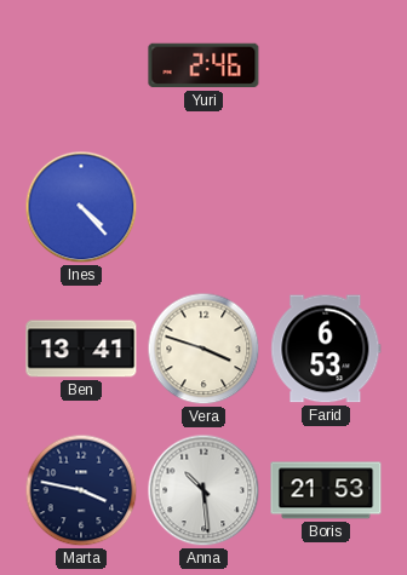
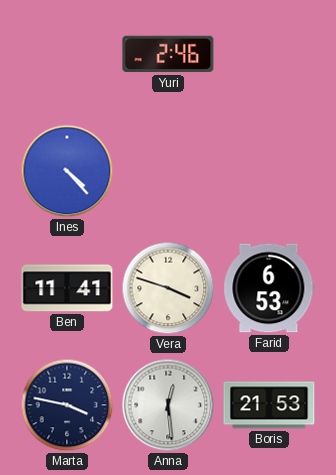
Ben: 13:41 -> 11:41
Anna: 10:29 -> 12:29
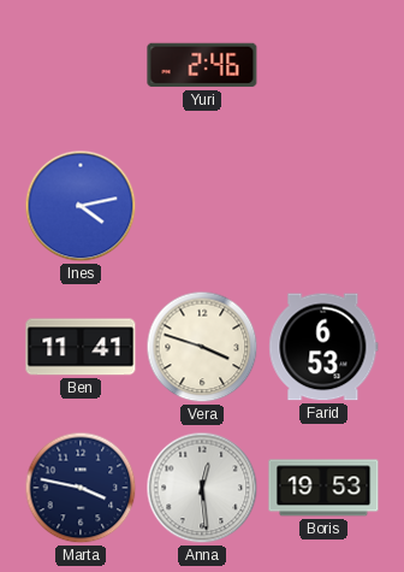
Ines: 4:23 -> 4:13
Boris: 21:53 -> 19:53
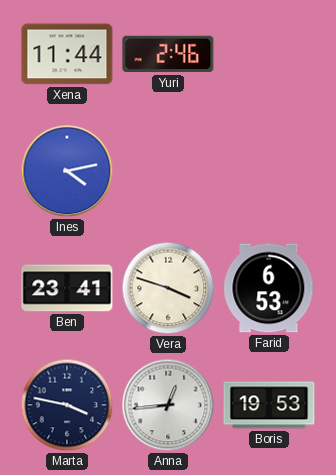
Xena: none -> 11:44
Ben: 11:41 -> 23:41
Anna: 12:29 -> 12:44
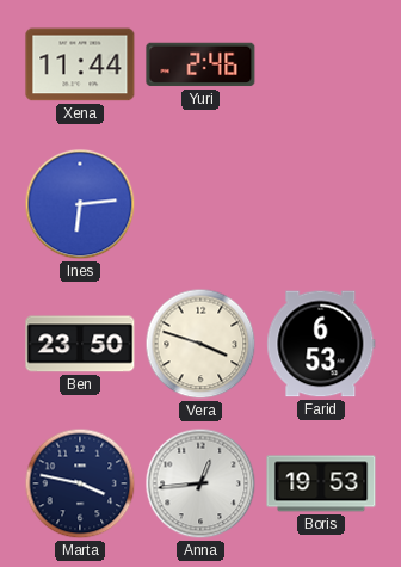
Ines: 4:13 -> 6:14
Ben: 23:41 -> 23:50
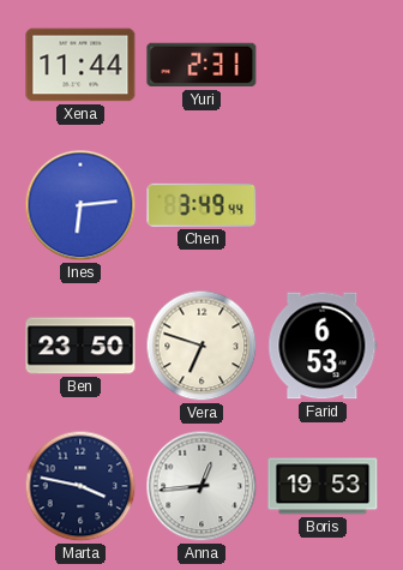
Yuri: 2:46 -> 2:31
Chen: none -> 3:49
Vera: 3:48 -> 6:48
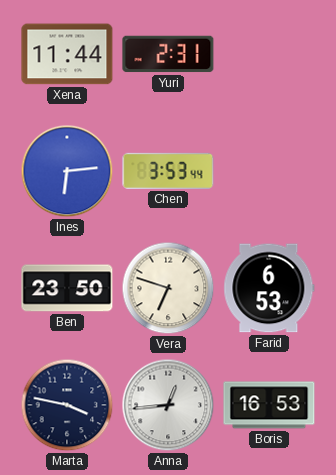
Chen: 3:49 -> 3:53
Boris: 19:53 -> 16:53
